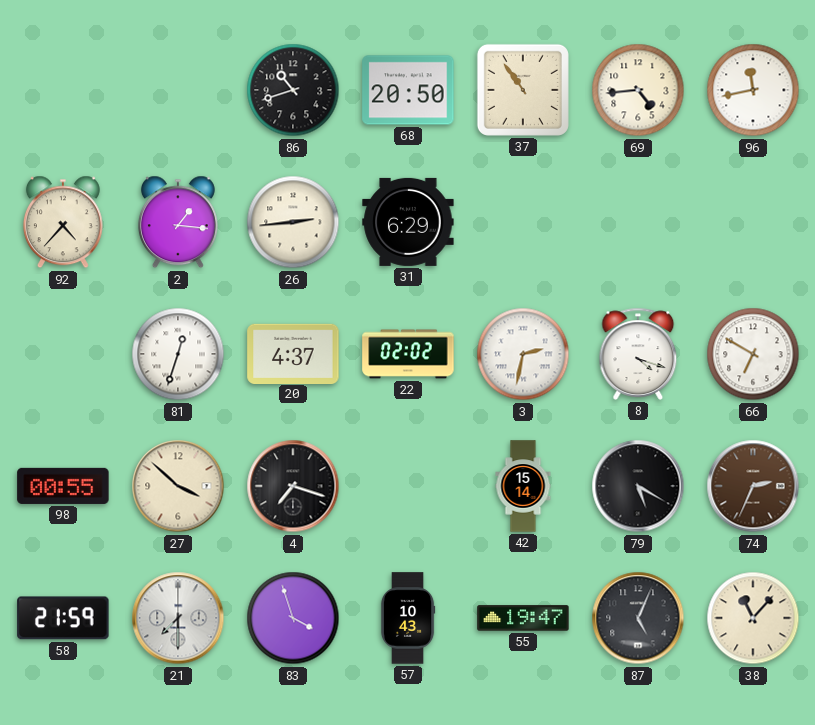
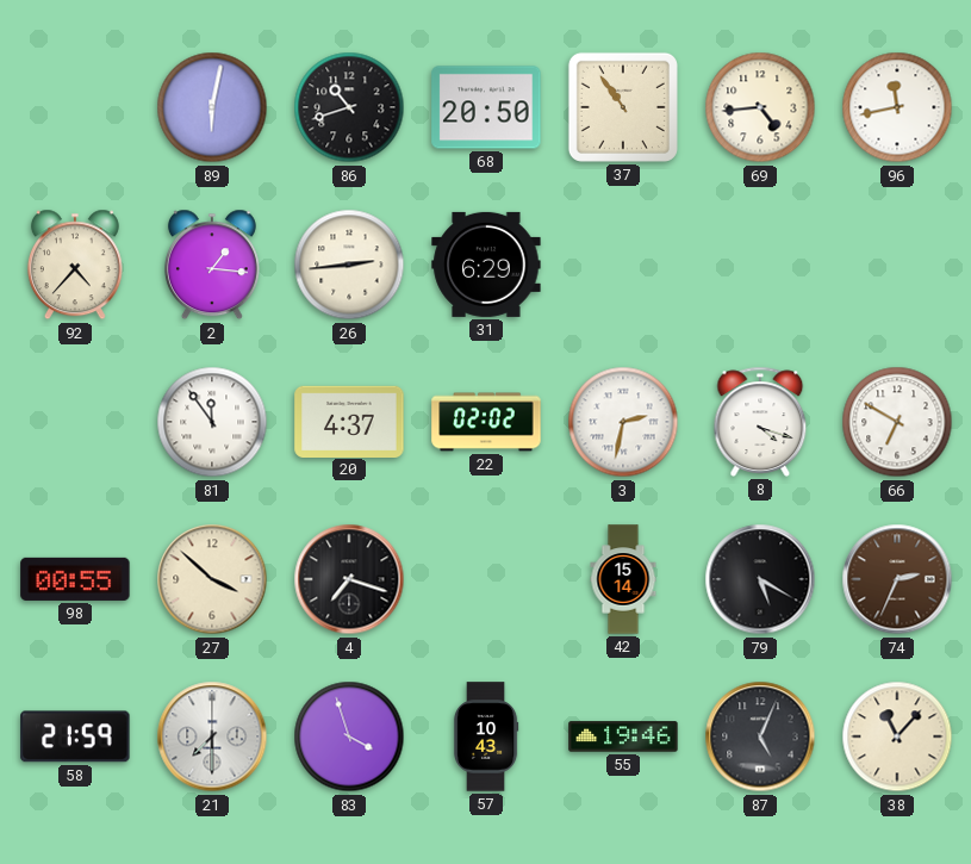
89: none -> 6:02
81: 12:33 -> 11:54
55: 19:47 -> 19:46
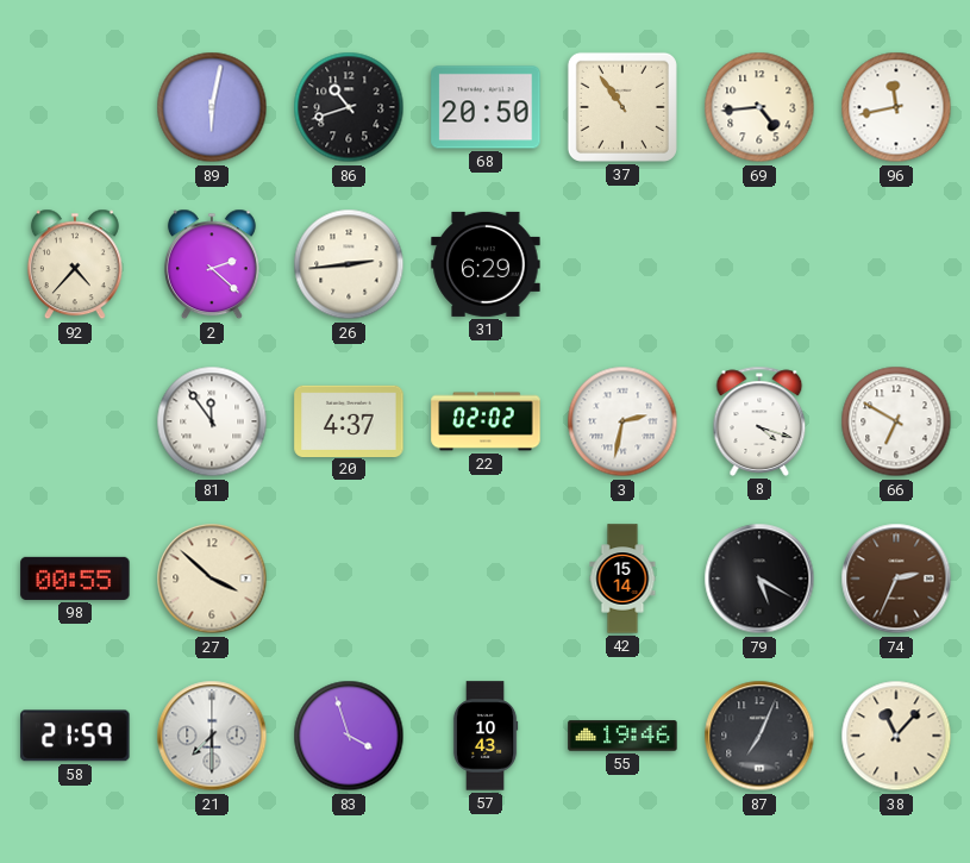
2: 1:16 -> 2:22
4: 7:18 -> none
87: 5:04 -> 7:04
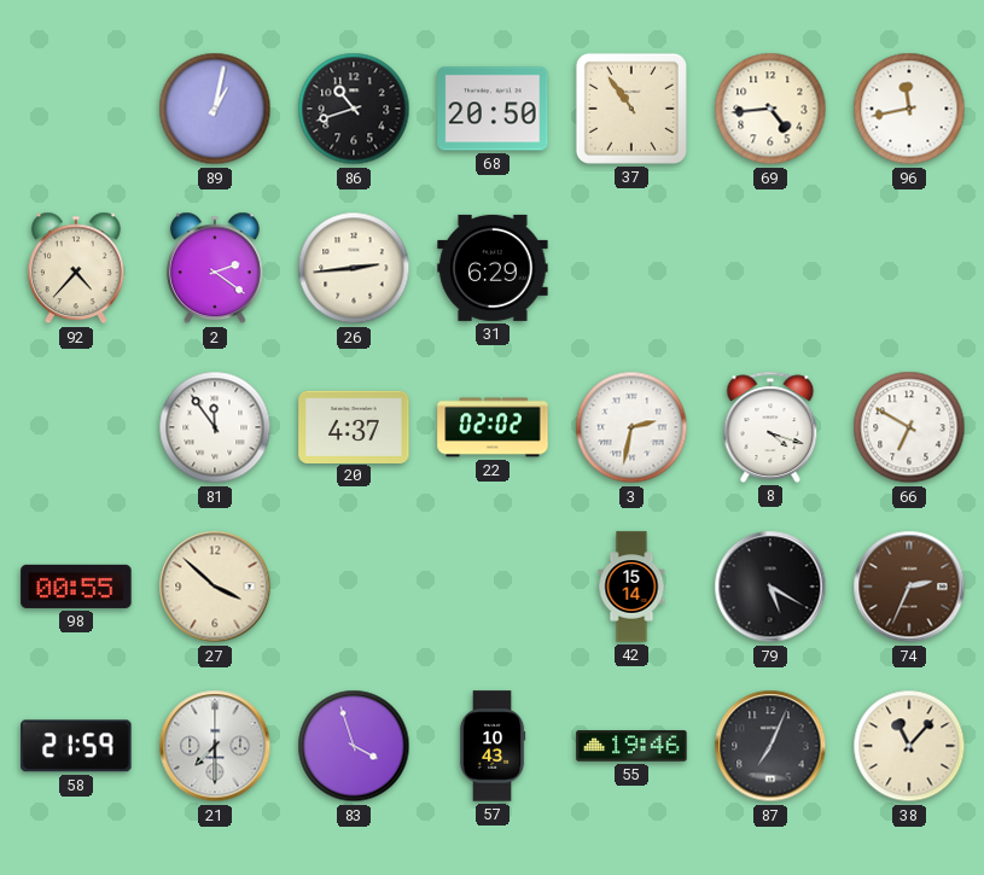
89: 6:02 -> 1:02
2: 2:22 -> 2:21
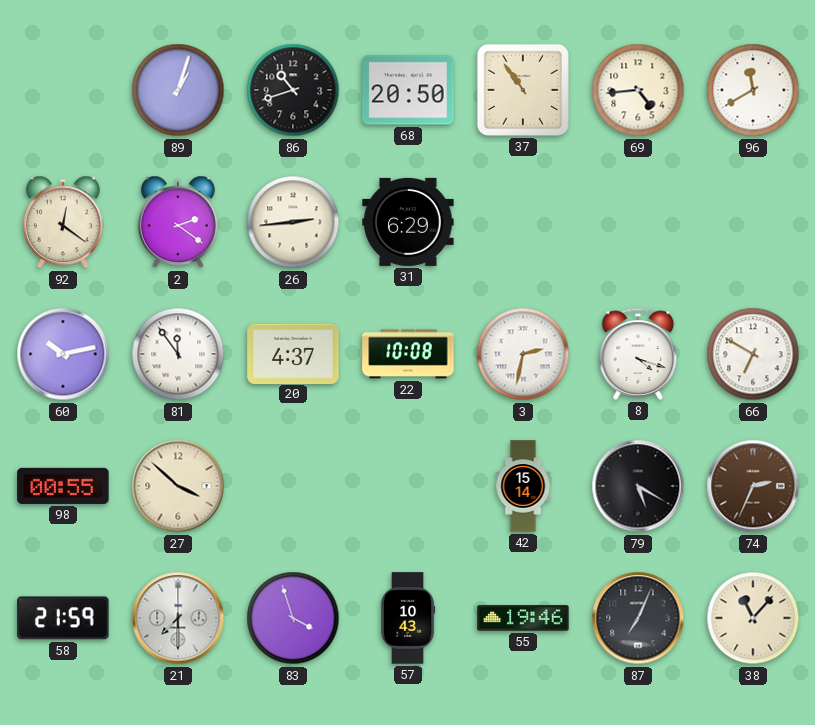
89: 1:02 -> 1:03
96: 11:43 -> 11:40
92: 4:37 -> 12:21
60: none -> 10:13
22: 02:02 -> 10:08
